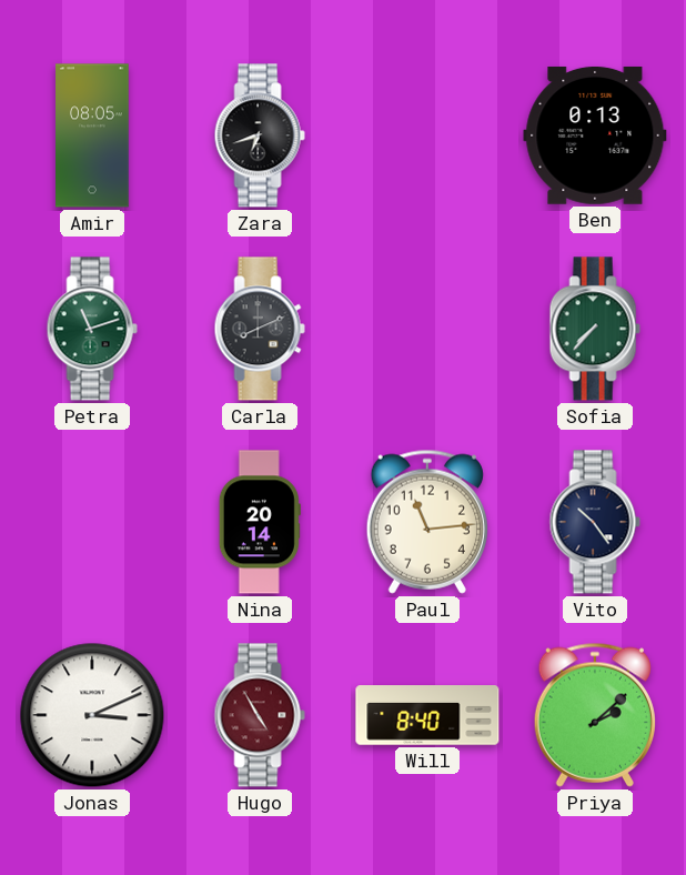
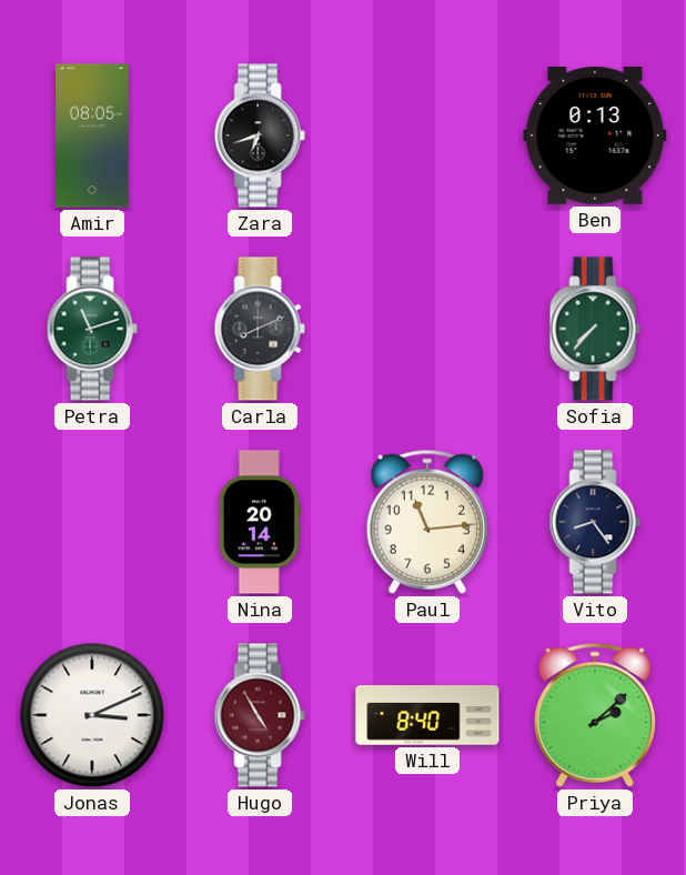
Vito: 10:24 -> 8:24
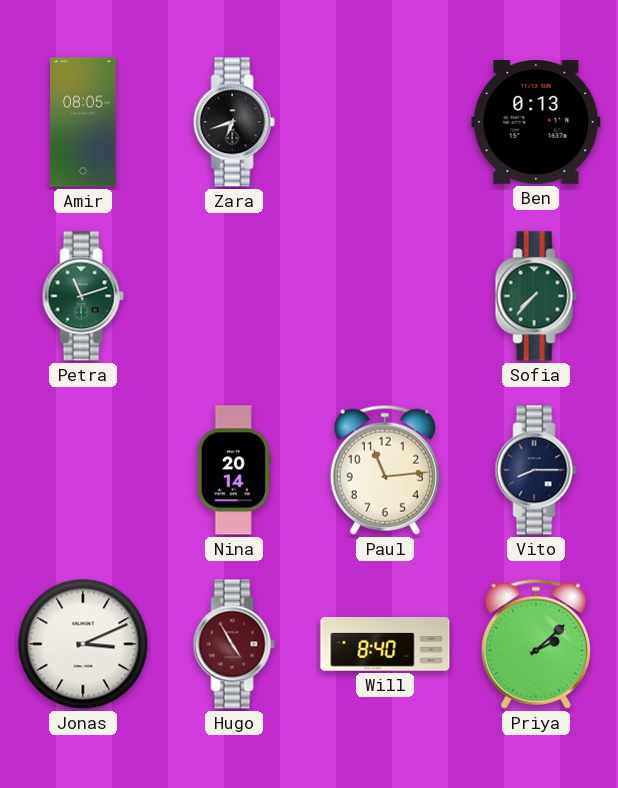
Carla: 8:11 -> none
Vito: 8:24 -> 8:15
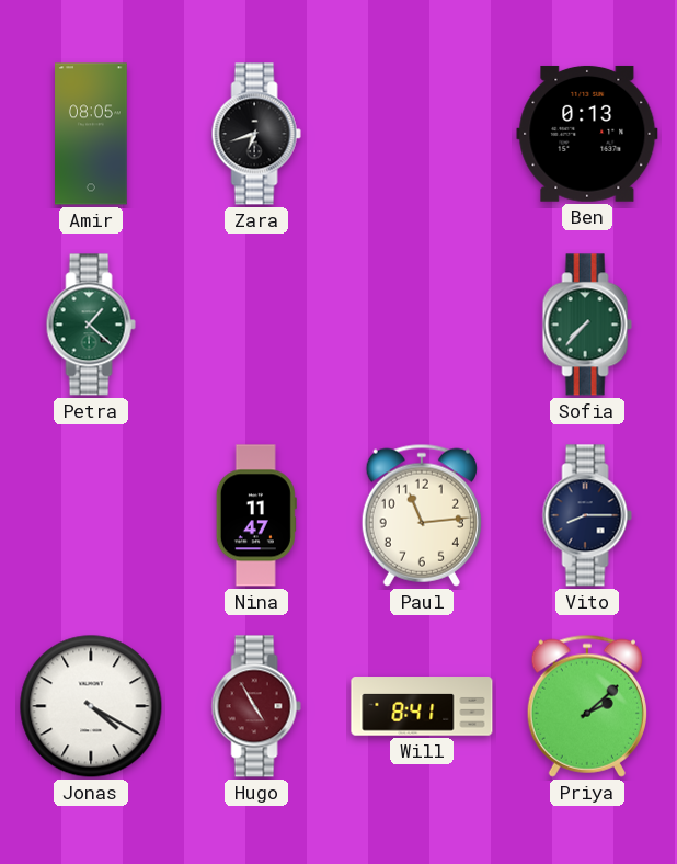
Petra: 11:12 -> 1:22
Nina: 20:14 -> 11:47
Jonas: 3:11 -> 4:20
Will: 8:40 -> 8:41
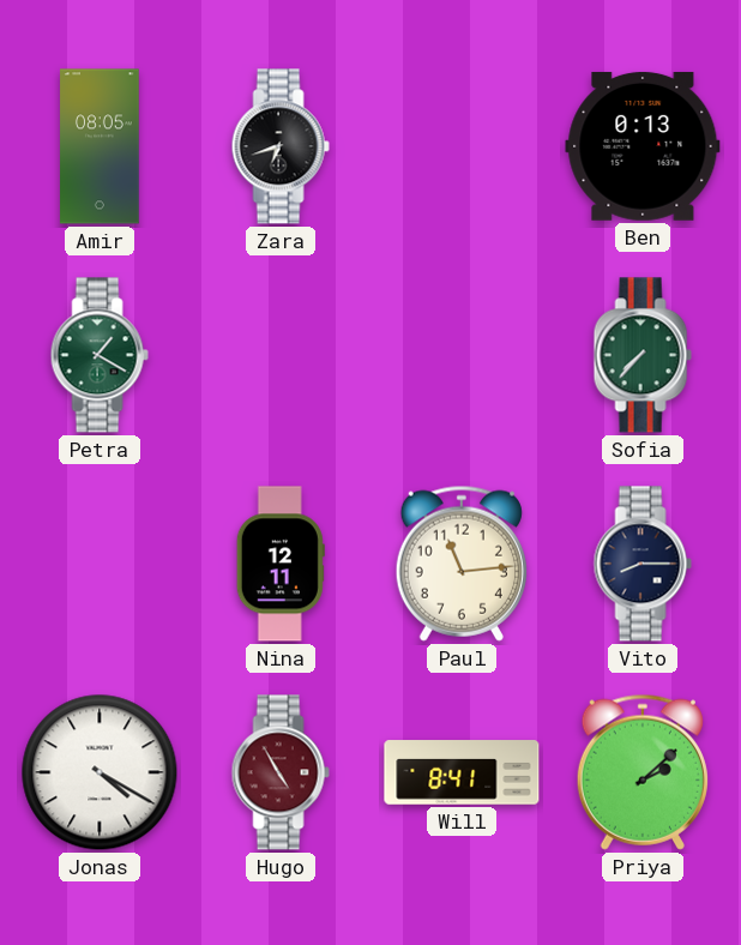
Petra: 1:22 -> 1:20
Nina: 11:47 -> 12:11
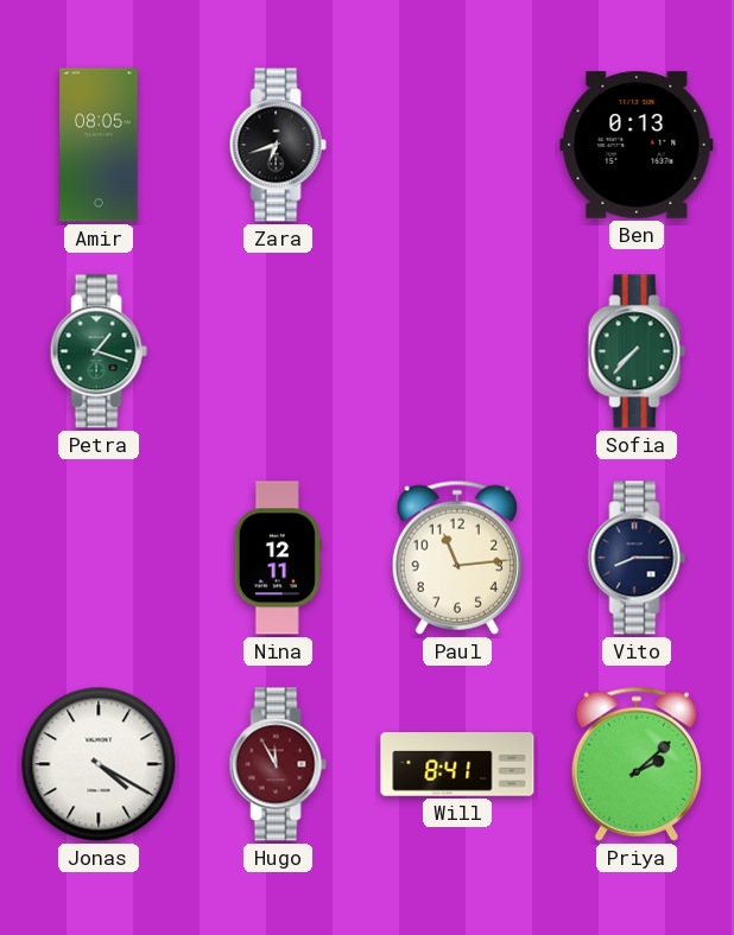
Petra: 1:20 -> 1:18
Hugo: 4:55 -> 11:55
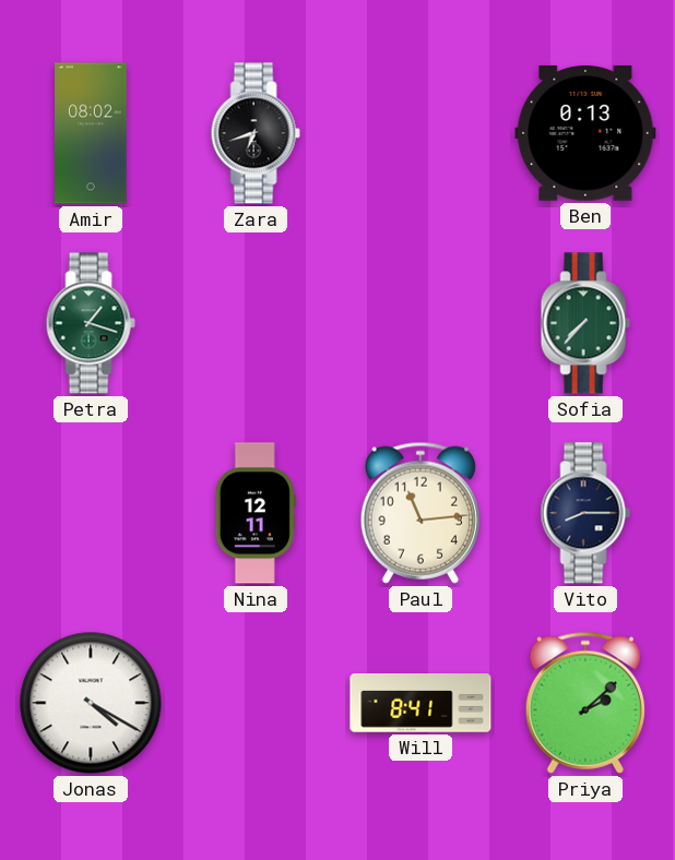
Amir: 08:05 -> 08:02
Hugo: 11:55 -> none
